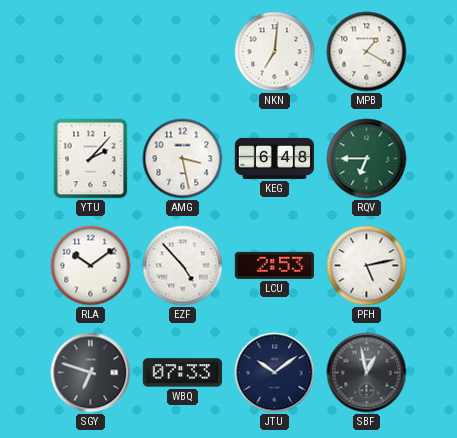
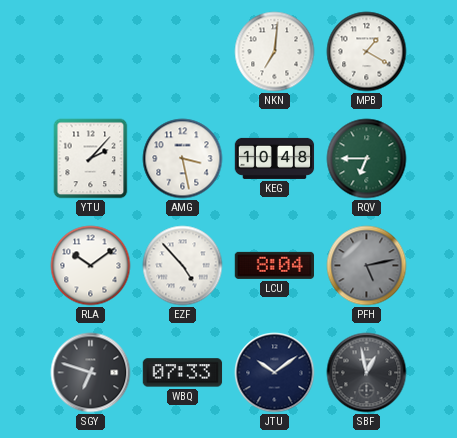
KEG: 6:48 -> 10:48
LCU: 2:53 -> 8:04
PFH dial: white -> grey
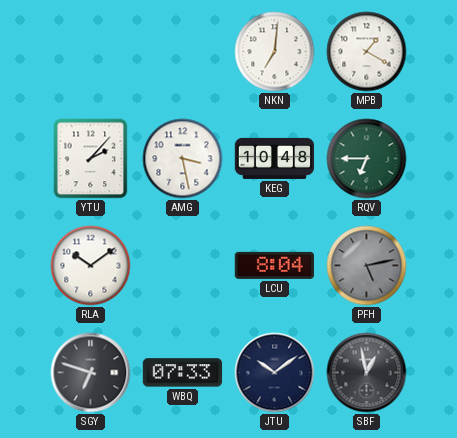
EZF: 4:53 -> none
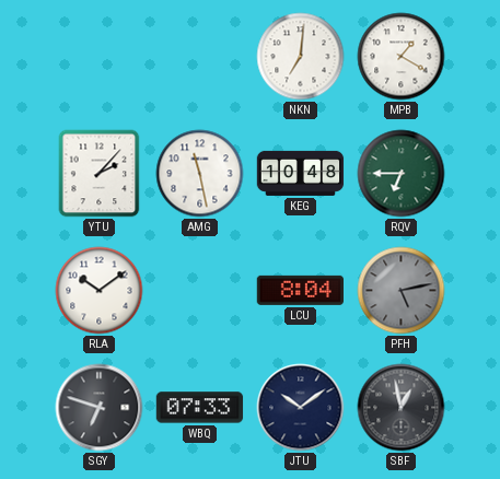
AMG: 3:28 -> 11:28
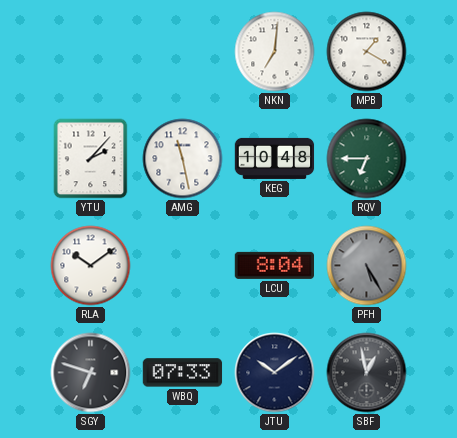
PFH: 5:13 -> 5:25
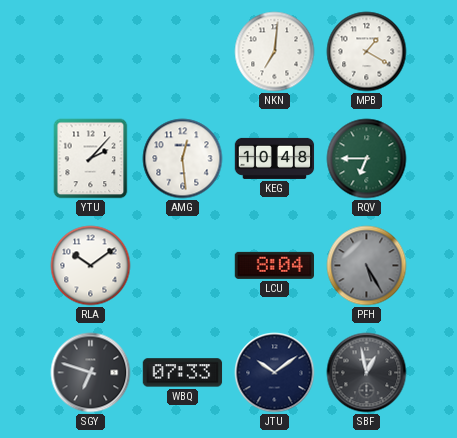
AMG: 11:28 -> 12:29
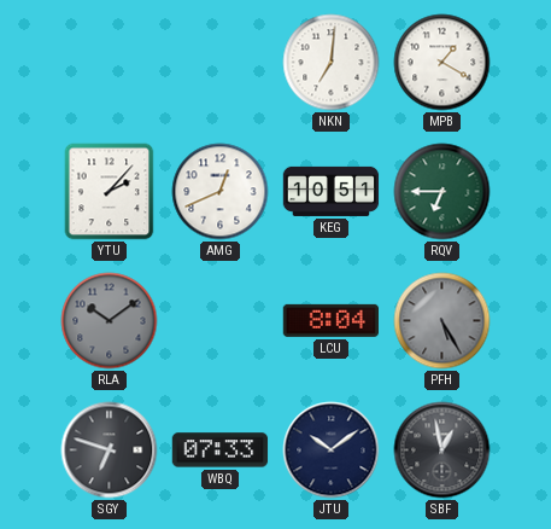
AMG: 12:29 -> 12:41
KEG: 10:48 -> 10:51
RLA dial: white -> grey
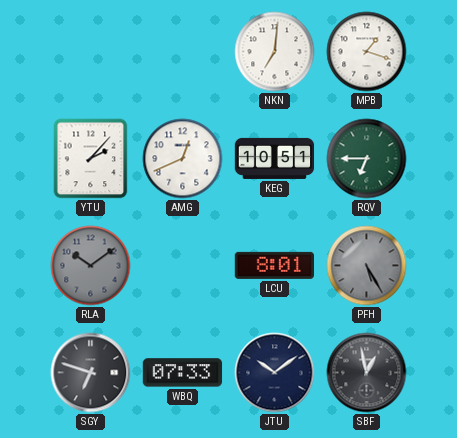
MPB: 1:20 -> 1:18
LCU: 8:04 -> 8:01
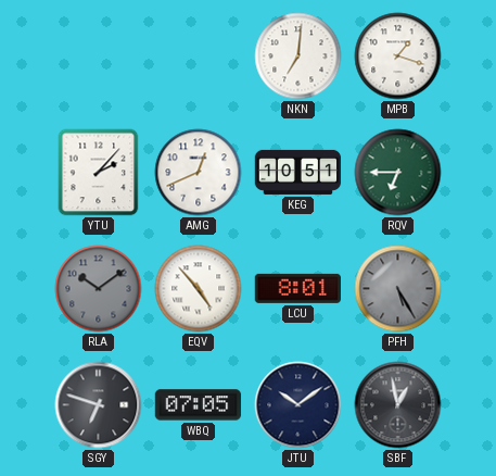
EQV: none -> 4:53
WBQ: 07:33 -> 07:05
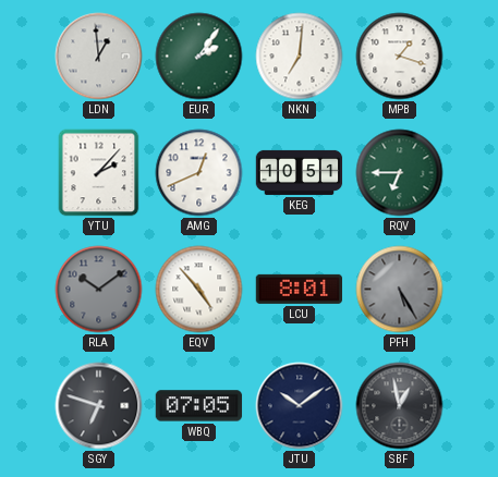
LDN: none -> 12:59
EUR: none -> 2:06
